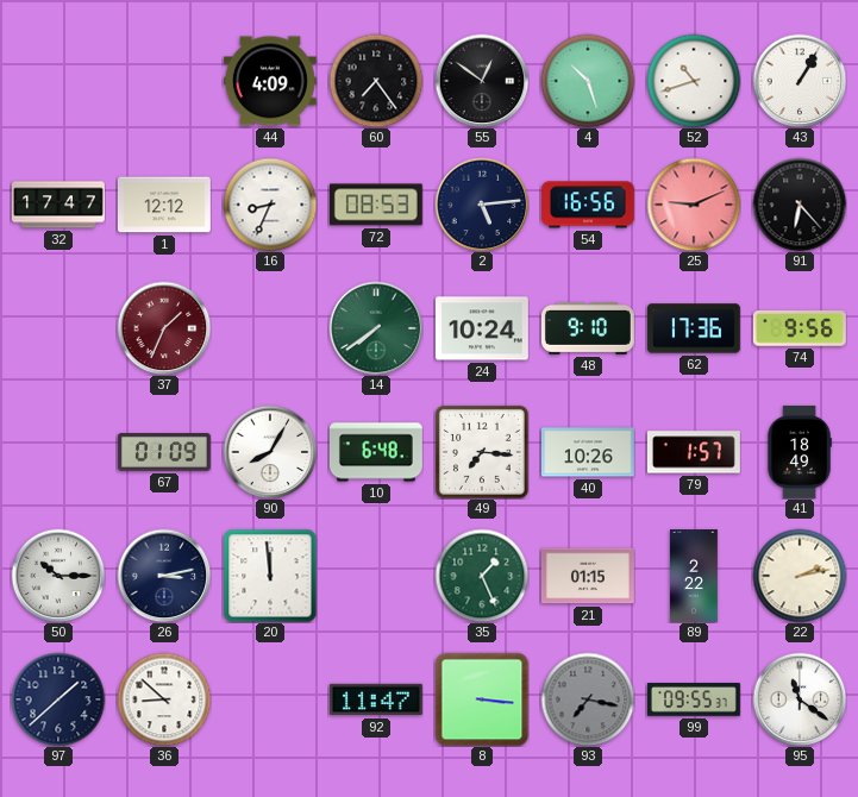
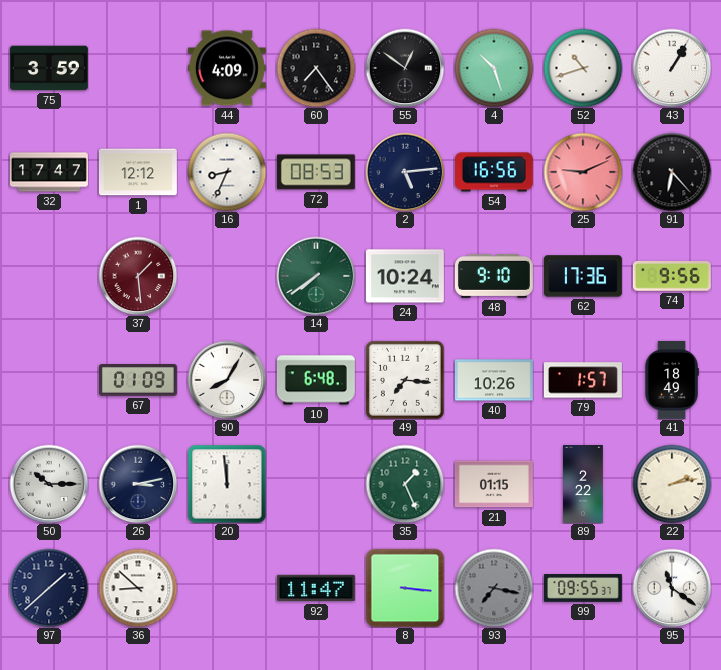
75: none -> 3:59
37: 1:34 -> 1:29
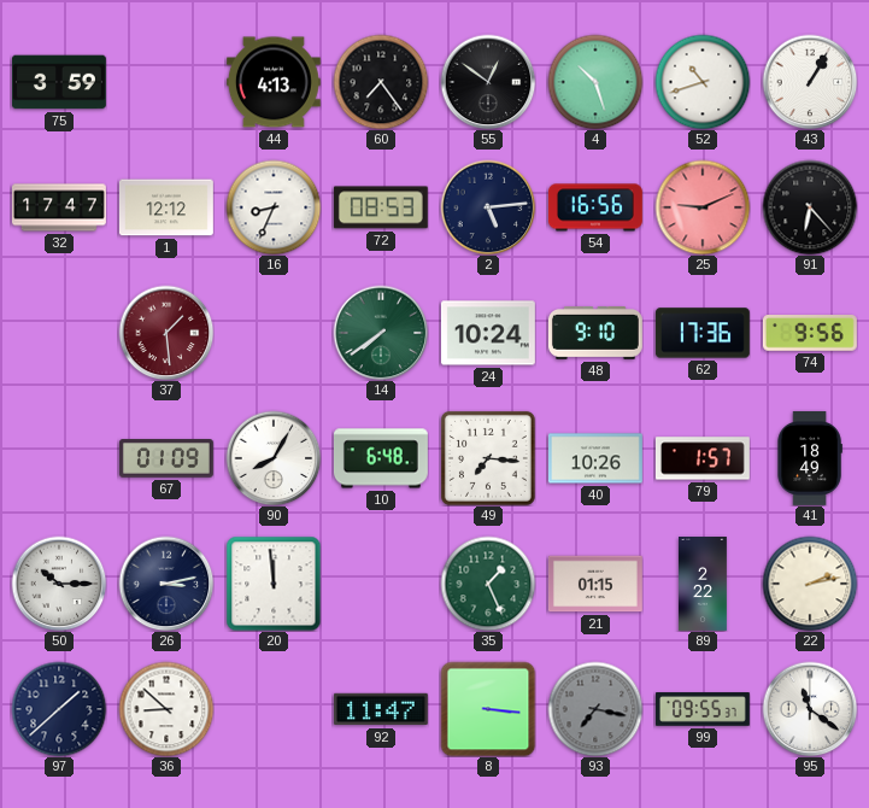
44: 4:09 -> 4:13
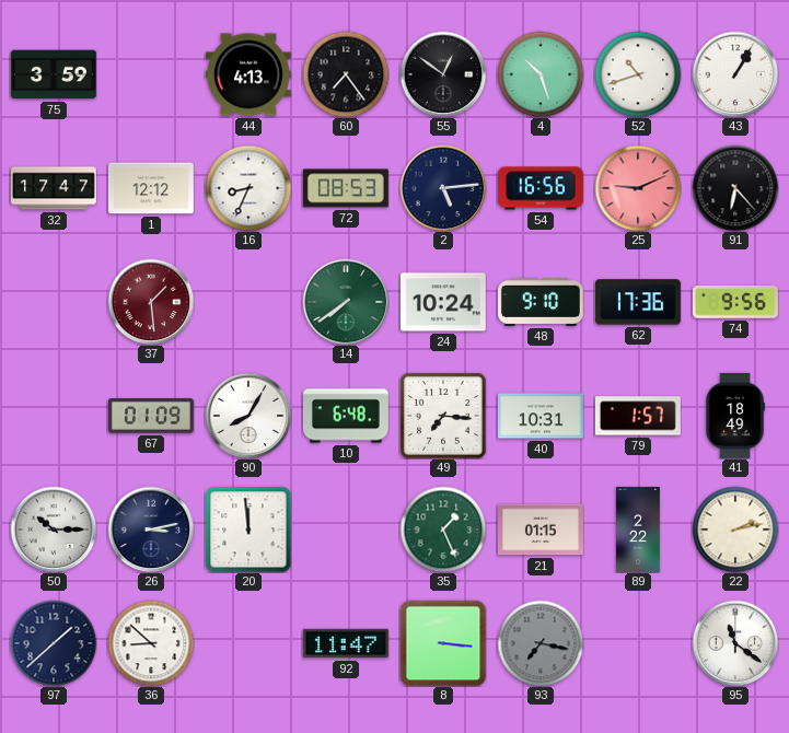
40: 10:26 -> 10:31
99: 09:55 -> none
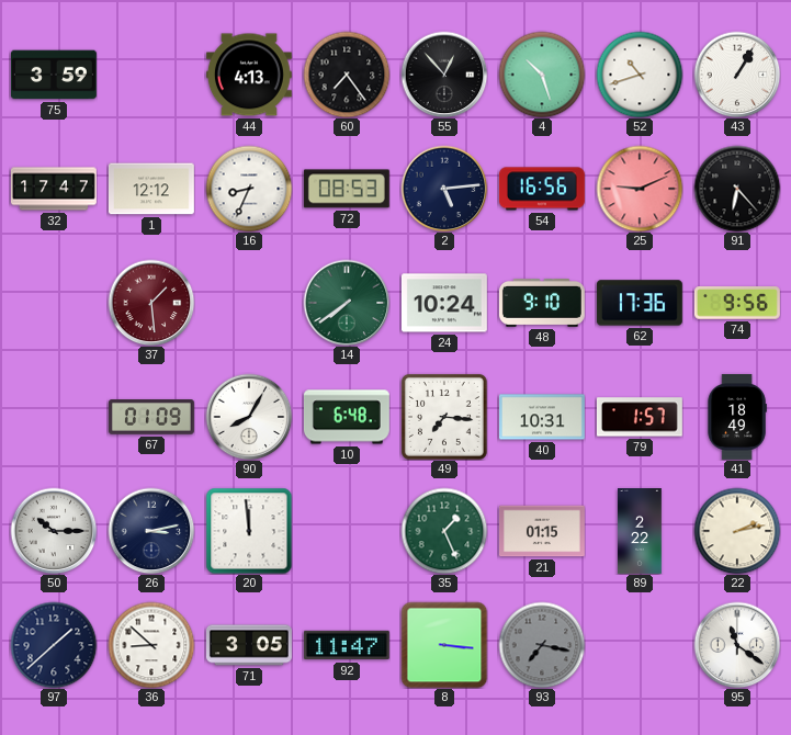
55: 12:51 -> 12:53
71: none -> 3:05
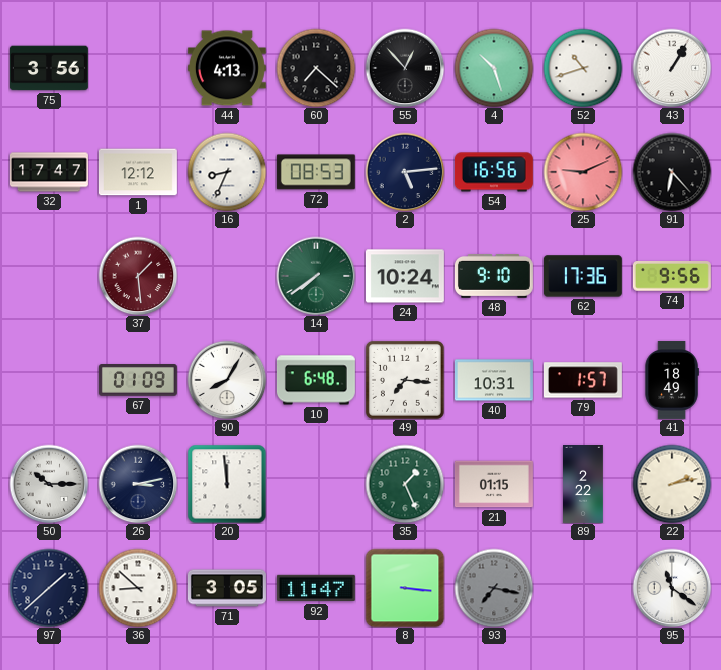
75: 3:59 -> 3:56
60: 7:24 -> 7:22
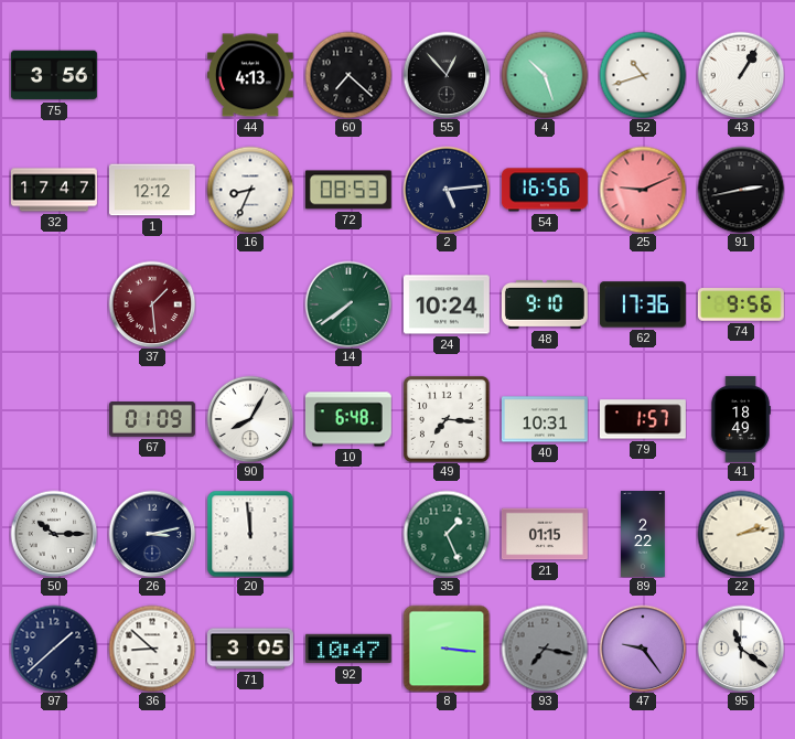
91: 6:23 -> 2:43
92: 11:47 -> 10:47
47: none -> 9:24
